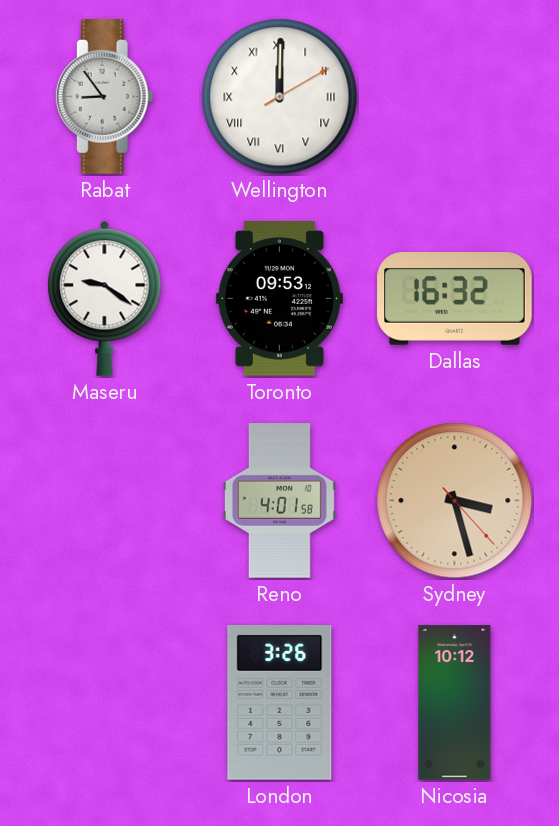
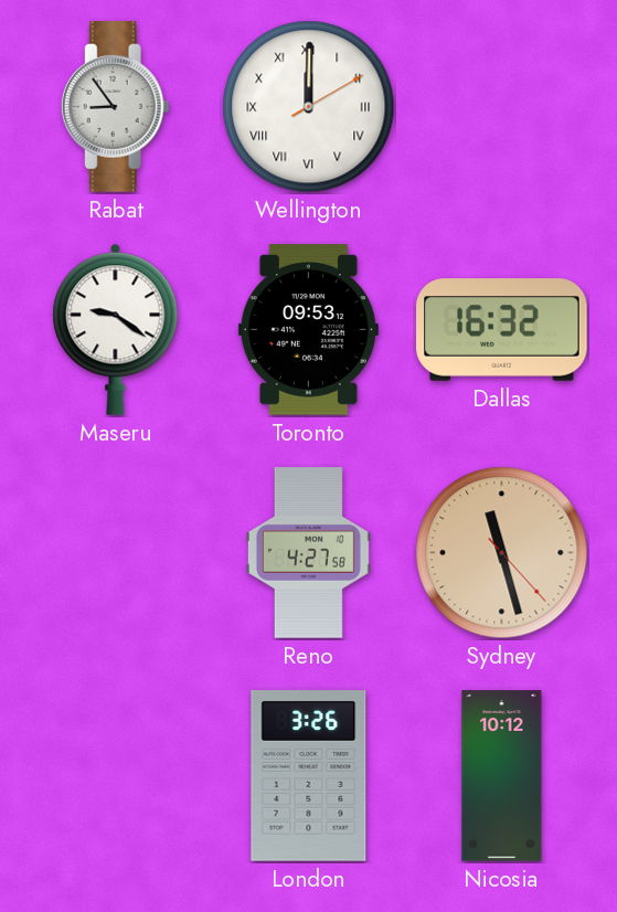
Reno: 4:01 -> 4:27
Sydney: 3:27 -> 11:27
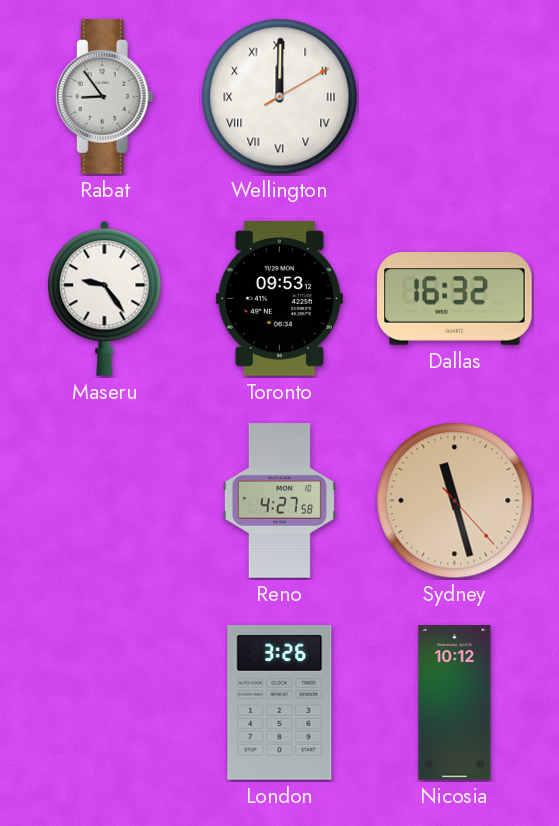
Maseru: 9:21 -> 9:24
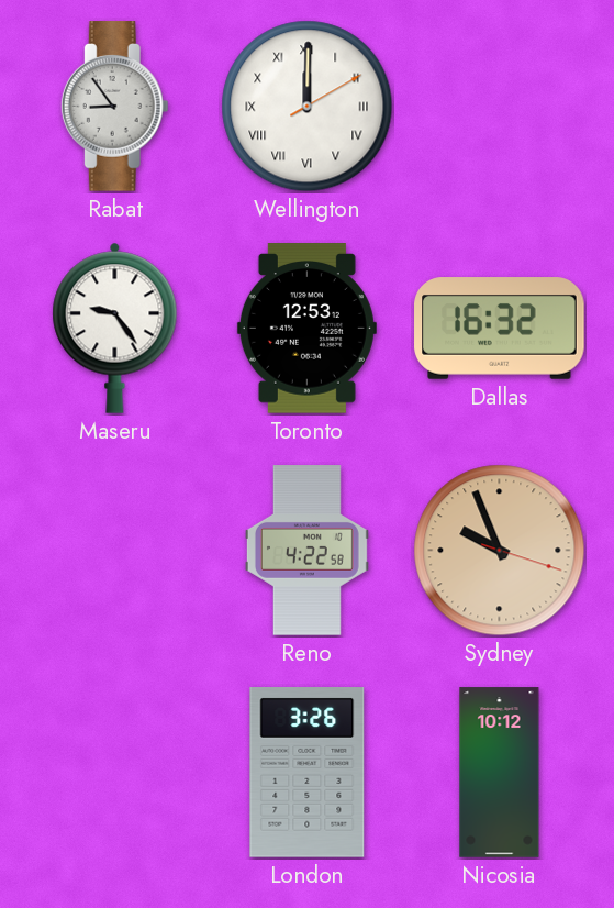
Toronto: 09:53 -> 12:53
Reno: 4:27 -> 4:22
Sydney: 11:27 -> 9:56
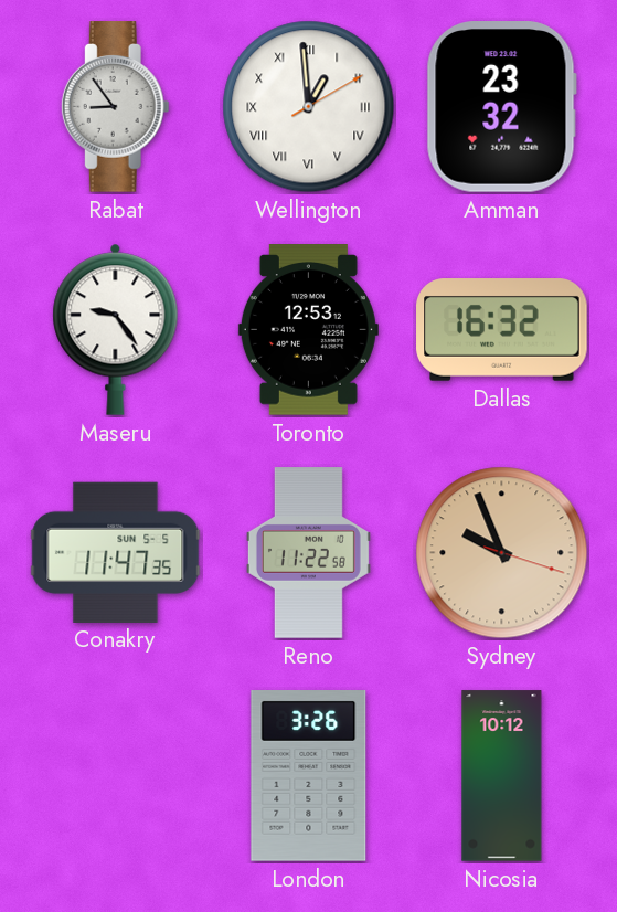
Wellington: 12:00 -> 12:59
Amman: none -> 23:32
Conakry: none -> 11:47
Reno: 4:22 -> 11:22
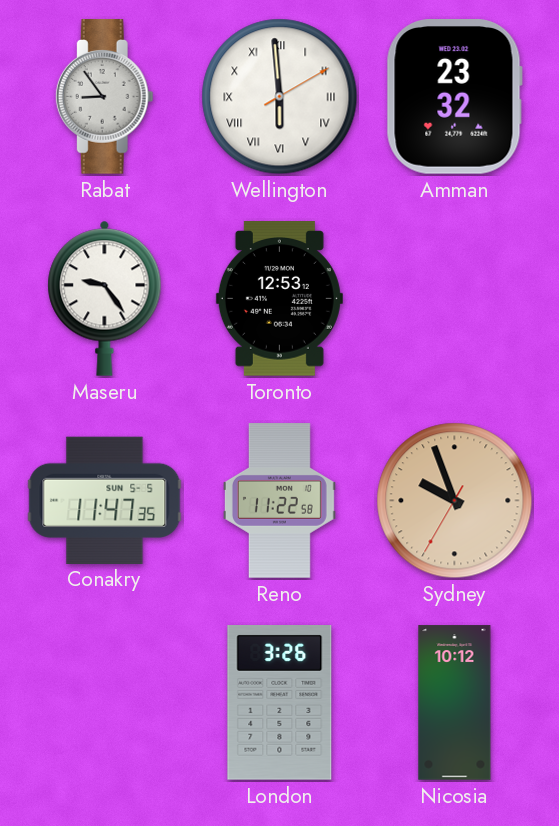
Wellington: 12:59 -> 5:59
Dallas: 16:32 -> none
Sydney: 9:56:18 -> 9:56:35
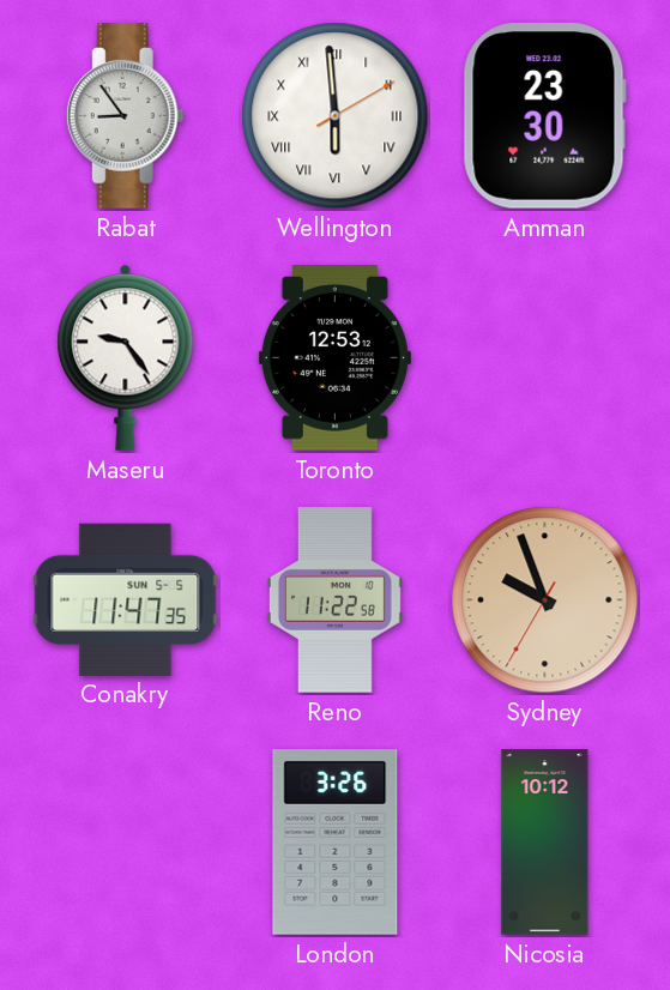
Amman: 23:32 -> 23:30
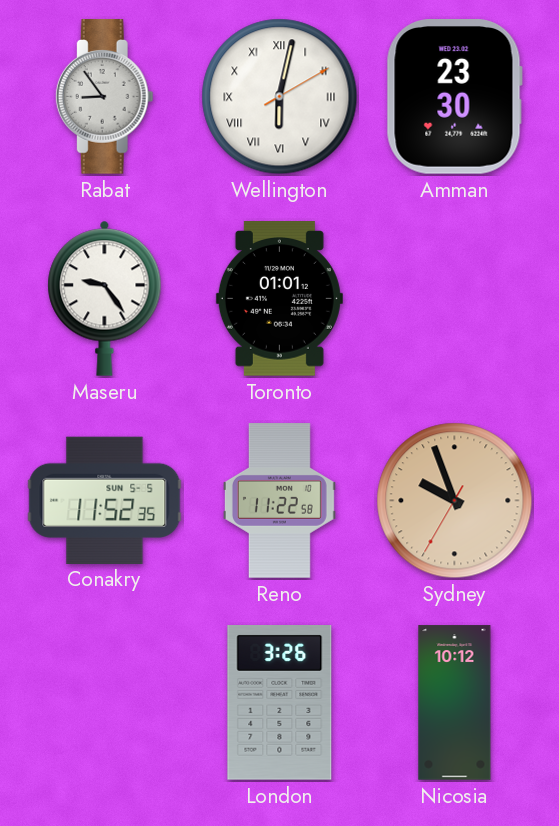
Wellington: 5:59 -> 6:02
Toronto: 12:53 -> 01:01
Conakry: 11:47 -> 11:52
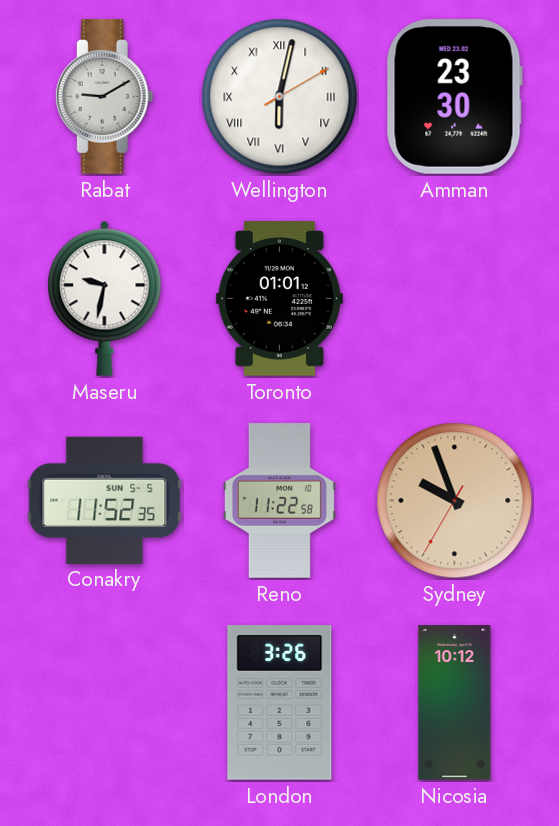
Rabat: 8:54 -> 9:10
Maseru: 9:24 -> 9:32
